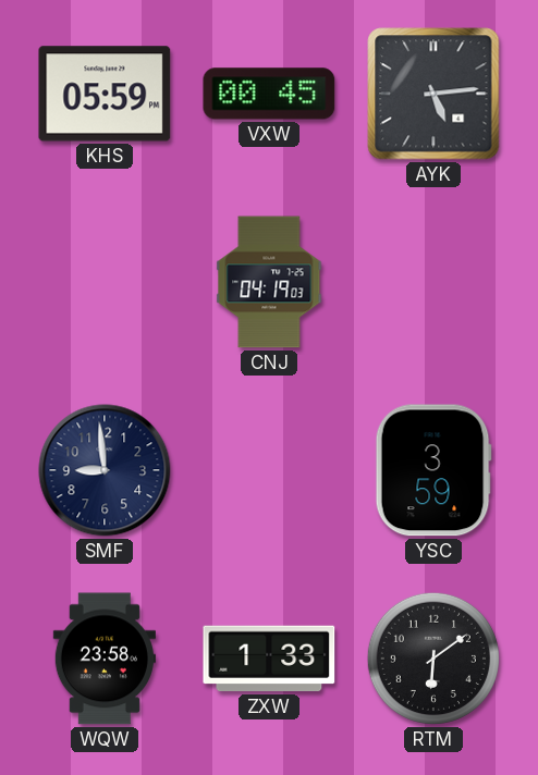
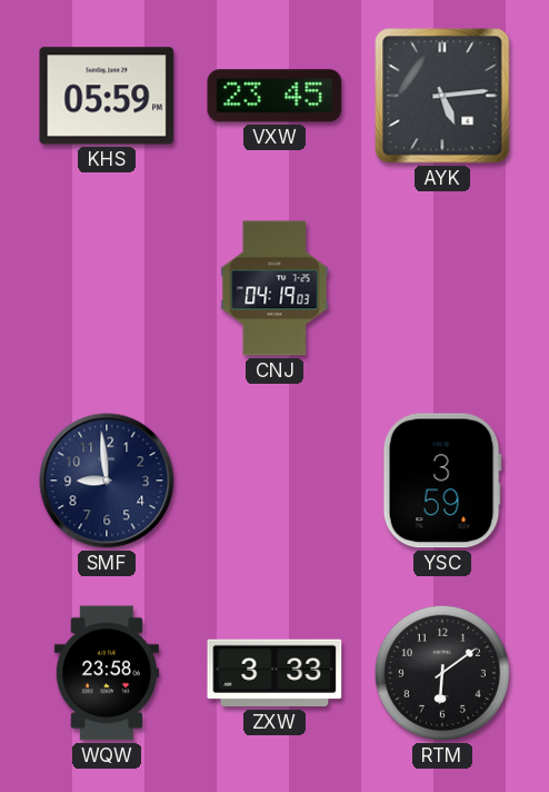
VXW: 00:45 -> 23:45
ZXW: 1:33 -> 3:33
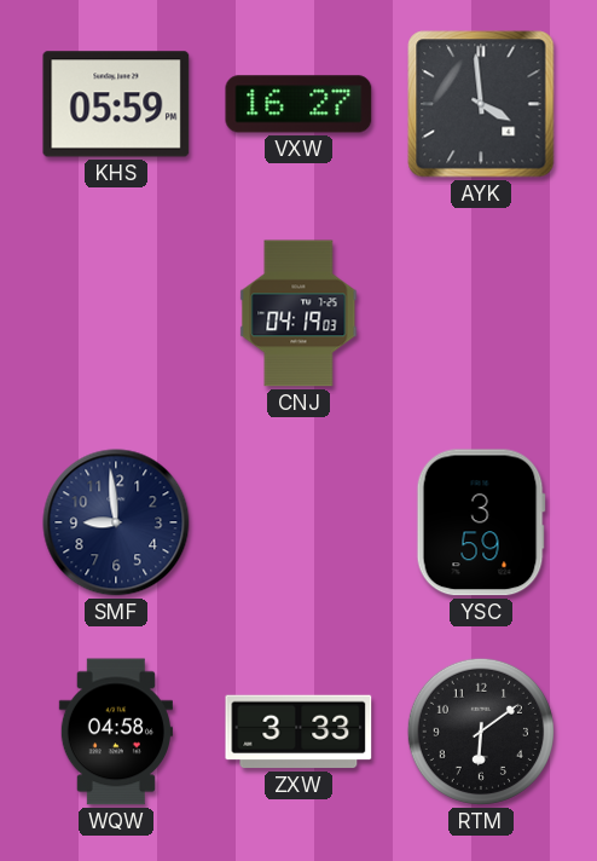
VXW: 23:45 -> 16:27
AYK: 5:14 -> 3:59
WQW: 23:58 -> 04:58
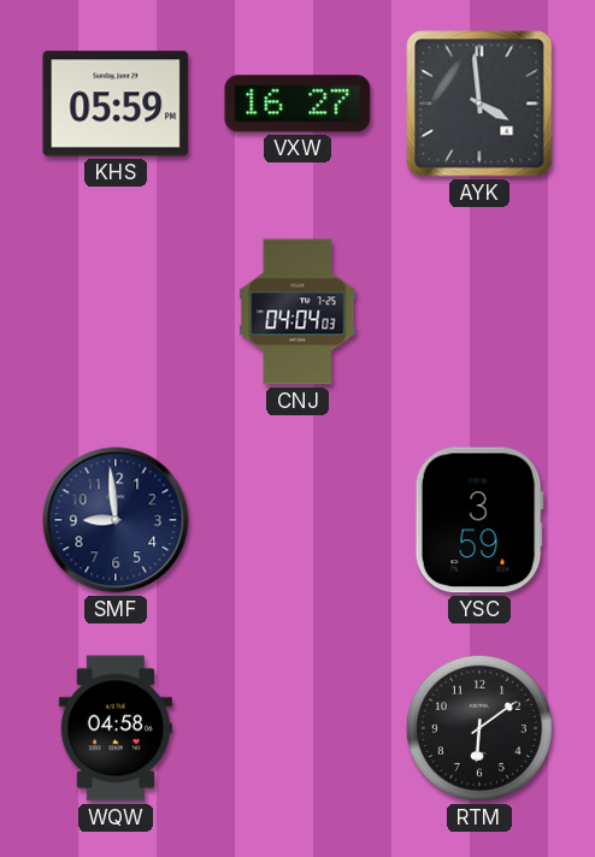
CNJ: 04:19 -> 04:04
ZXW: 3:33 -> none
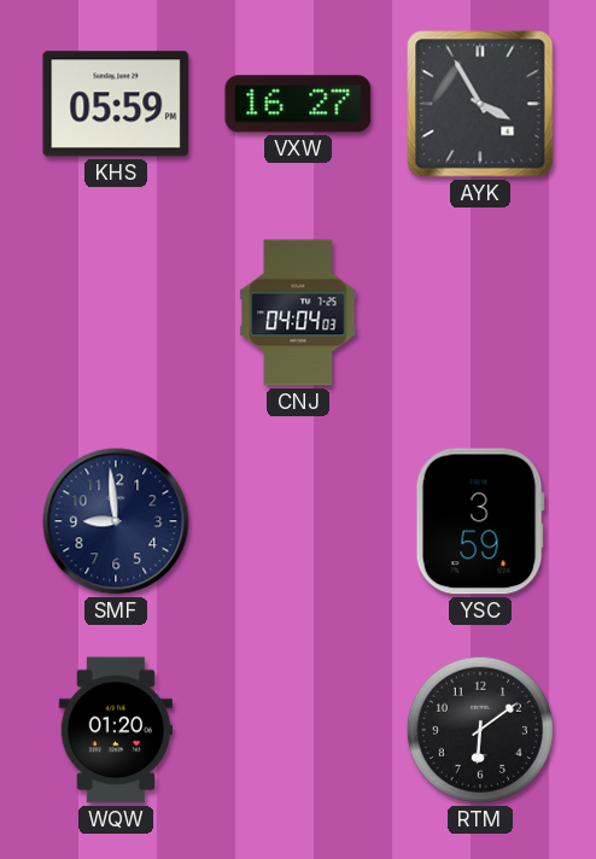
AYK: 3:59 -> 3:55
WQW: 04:58 -> 01:20
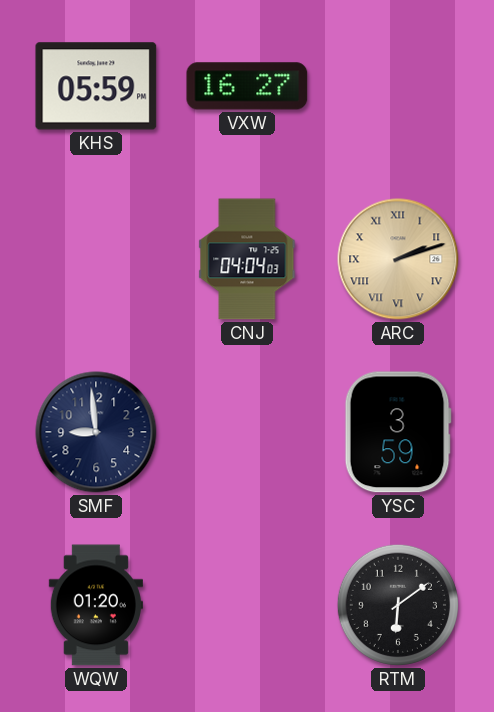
AYK: 3:55 -> none
ARC: none -> 2:12
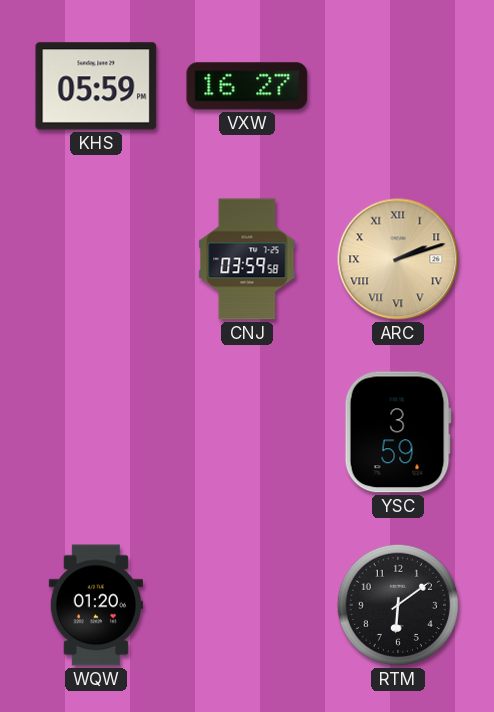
CNJ: 04:04 -> 03:59
SMF: 8:59 -> none
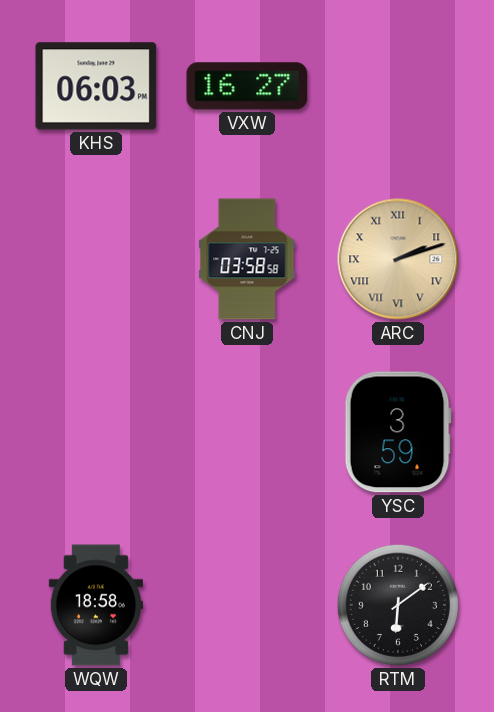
KHS: 05:59 -> 06:03
CNJ: 03:59 -> 03:58
WQW: 01:20 -> 18:58
